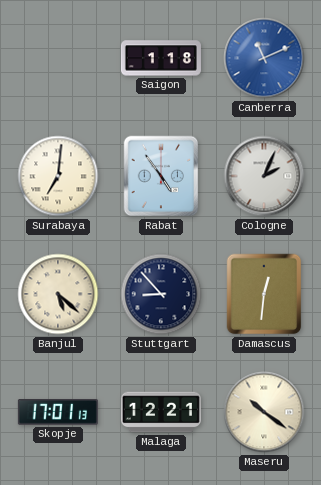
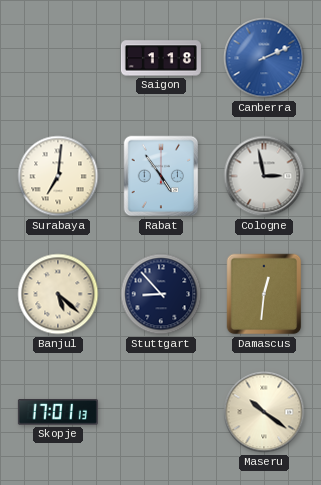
Canberra: 11:11 -> 2:11
Cologne: 2:04 -> 2:58
Malaga: 12:21 -> none
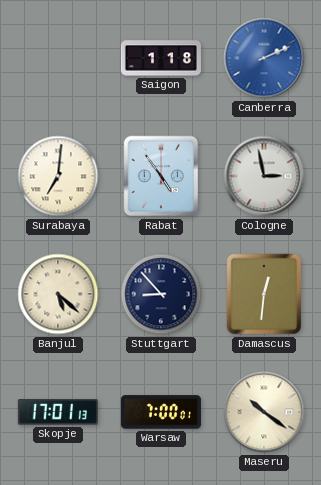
Warsaw: none -> 7:00
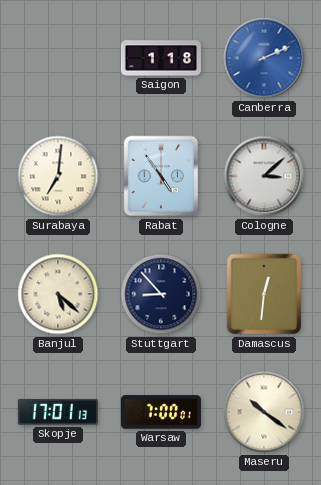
Cologne: 2:58 -> 3:08
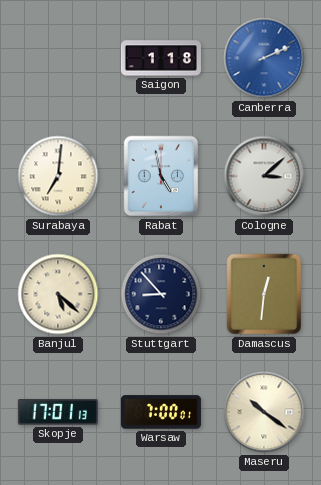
Rabat: 4:54 -> 4:58
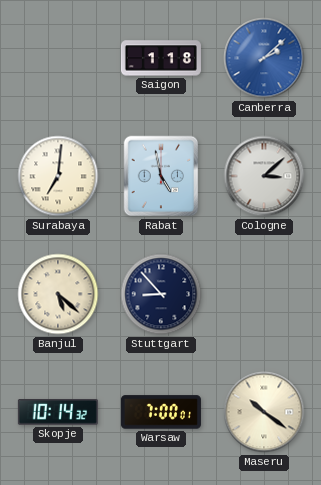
Canberra: 2:11 -> 2:08
Damascus: 12:31 -> none
Skopje: 17:01 -> 10:14
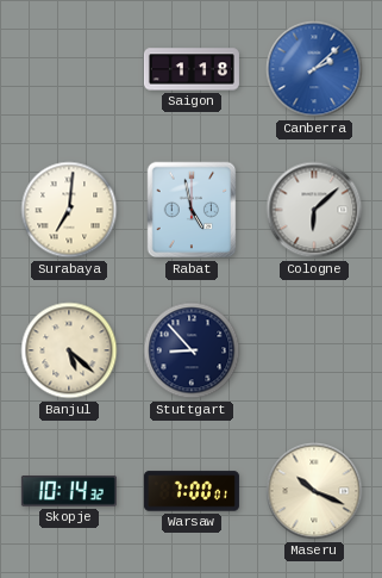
Cologne: 3:08 -> 6:08
Maseru: 10:21 -> 10:19
